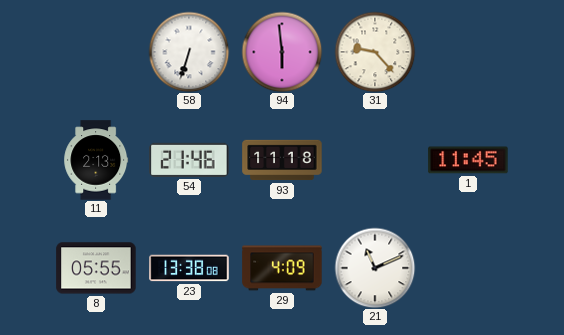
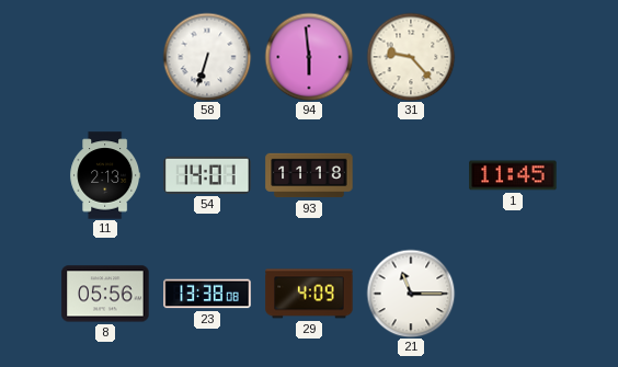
54: 21:46 -> 14:01
8: 05:55 -> 05:56
21: 11:11 -> 11:15
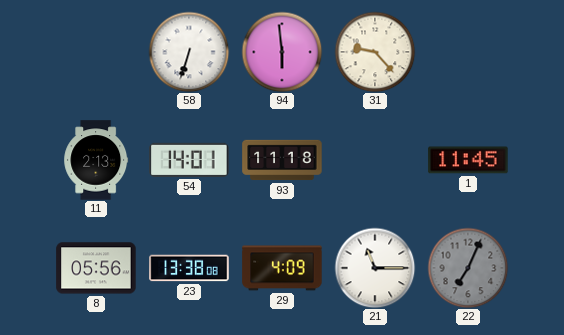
22: none -> 7:04
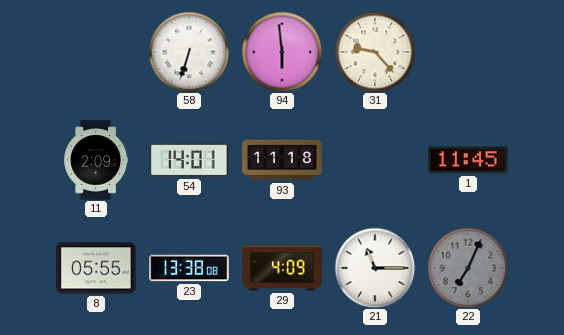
11: 2:13 -> 2:09
8: 05:56 -> 05:55
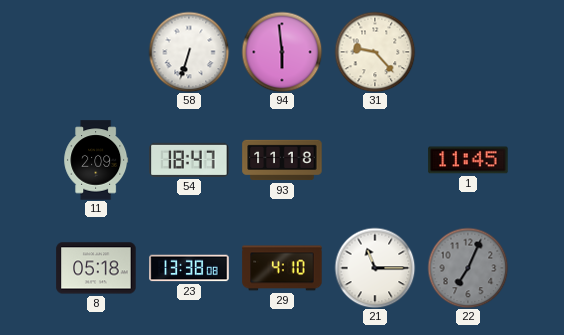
54: 14:01 -> 18:47
8: 05:55 -> 05:18
29: 4:09 -> 4:10
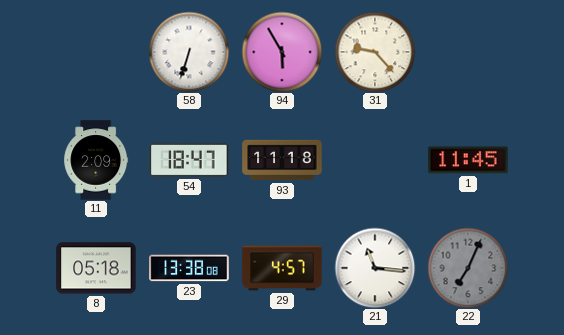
94: 5:59 -> 5:55
29: 4:10 -> 4:57
21: 11:15 -> 11:16
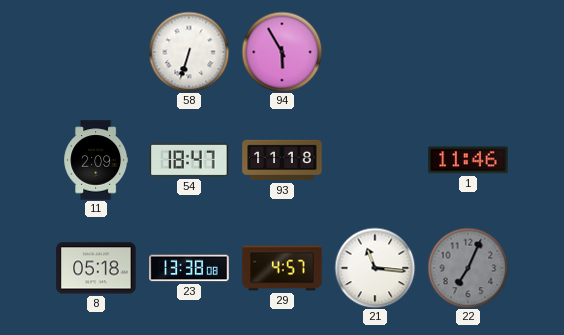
31: 9:23 -> none
1: 11:45 -> 11:46
